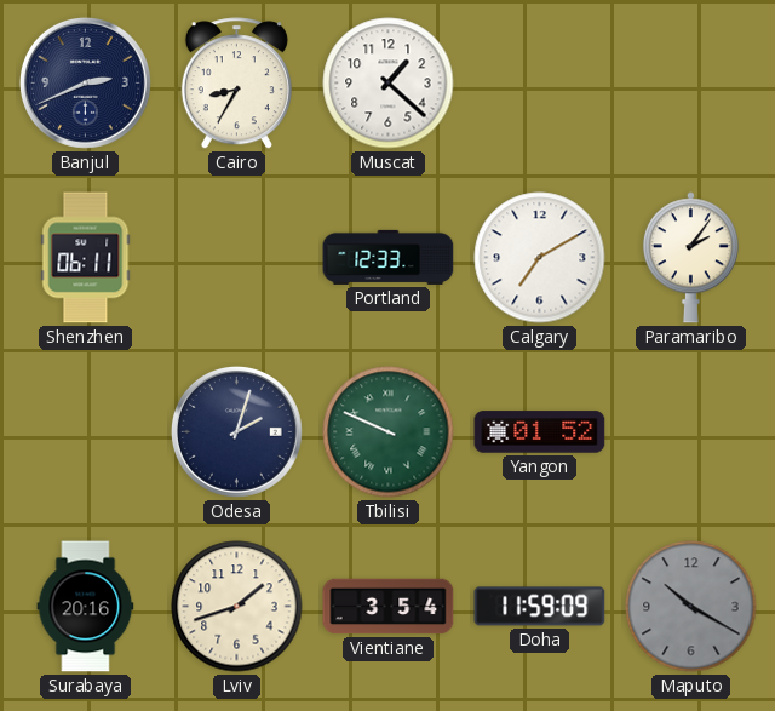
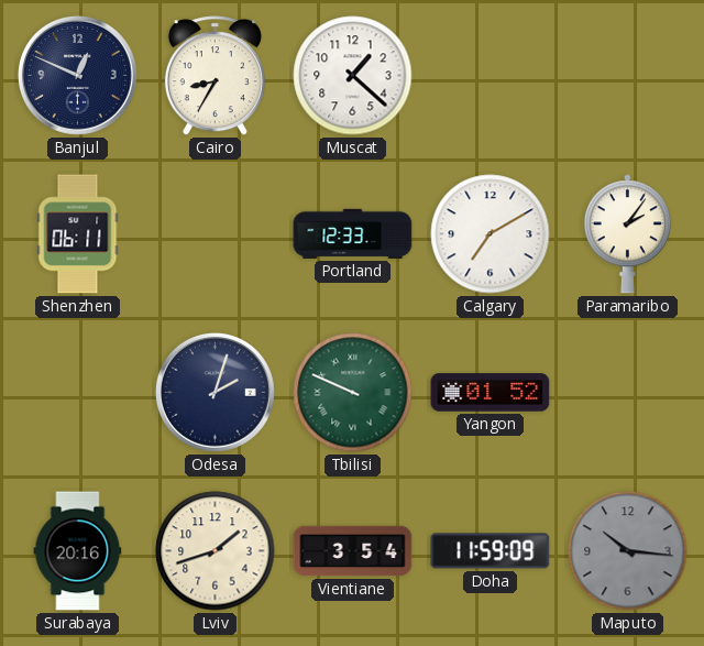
Banjul: 2:41 -> 12:49
Maputo: 10:20 -> 10:16
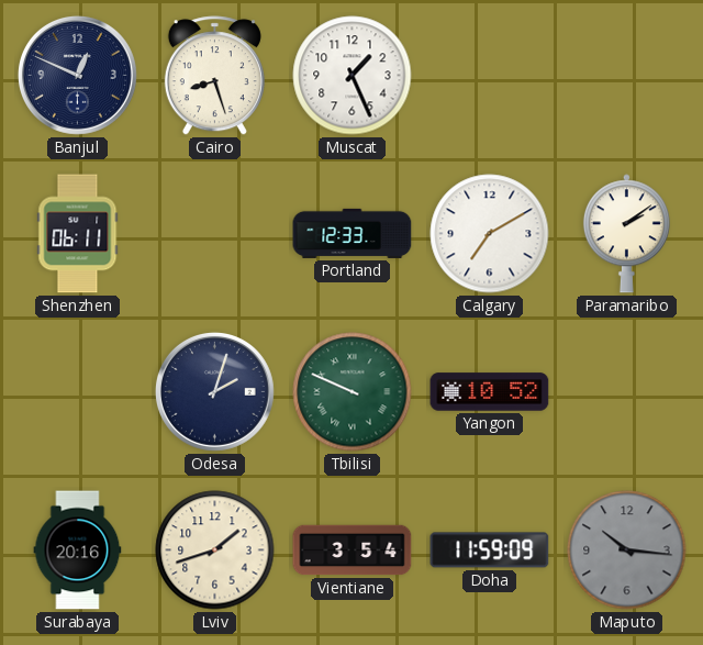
Cairo: 8:35 -> 8:27
Muscat: 1:22 -> 1:26
Paramaribo: 2:06 -> 2:09
Yangon: 01:52 -> 10:52
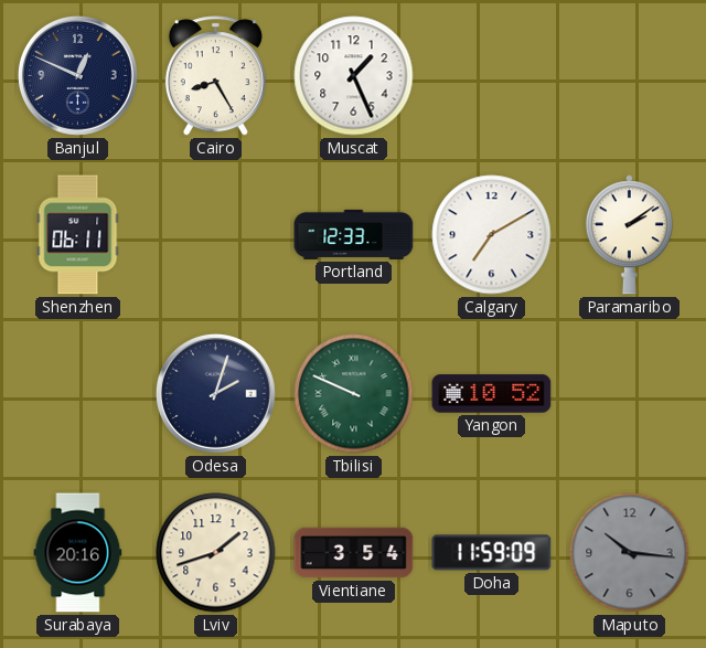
Cairo: 8:27 -> 8:25
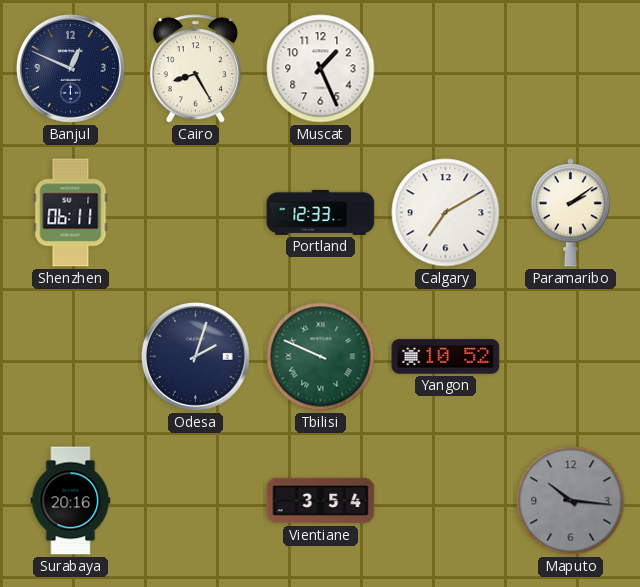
Lviv: 1:42 -> none
Doha: 11:59 -> none
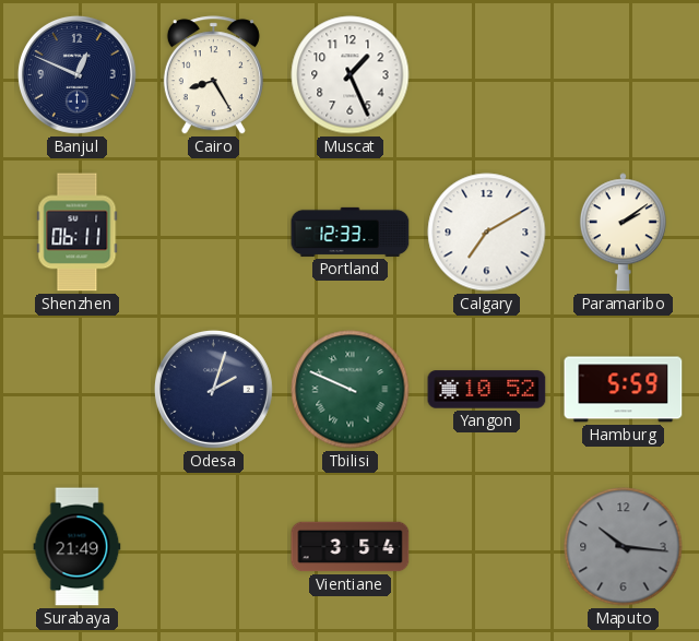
Hamburg: none -> 5:59
Surabaya: 20:16 -> 21:49
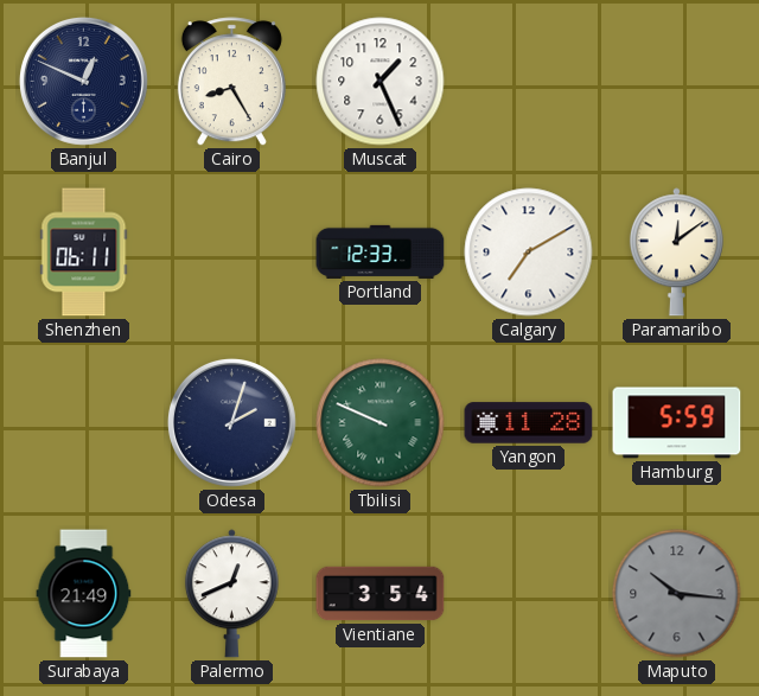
Paramaribo: 2:09 -> 12:09
Yangon: 10:52 -> 11:28
Palermo: none -> 12:41
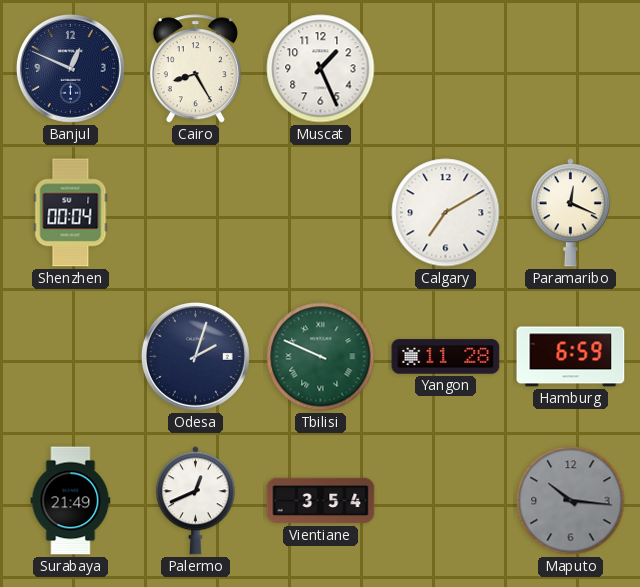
Shenzhen: 06:11 -> 00:04
Portland: 12:33 -> none
Paramaribo: 12:09 -> 12:19
Hamburg: 5:59 -> 6:59
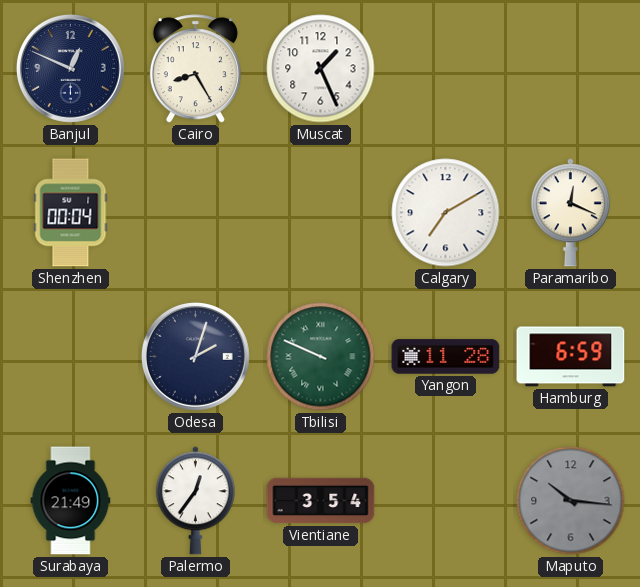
Palermo: 12:41 -> 12:36
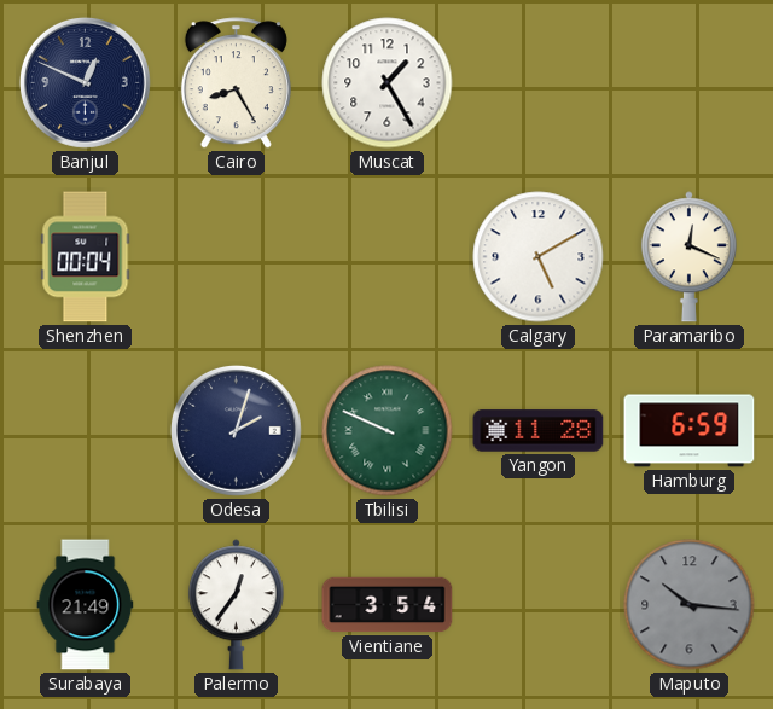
Muscat: 1:26 -> 1:25
Calgary: 7:10 -> 5:10
